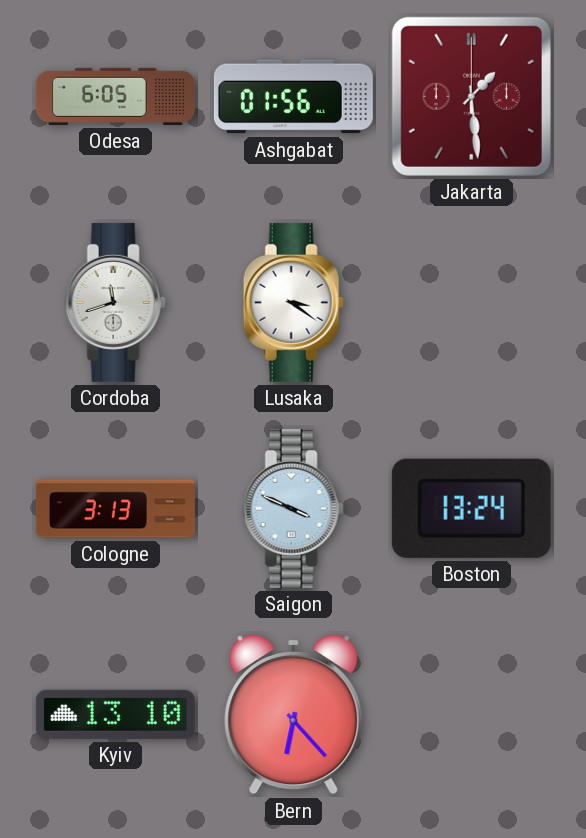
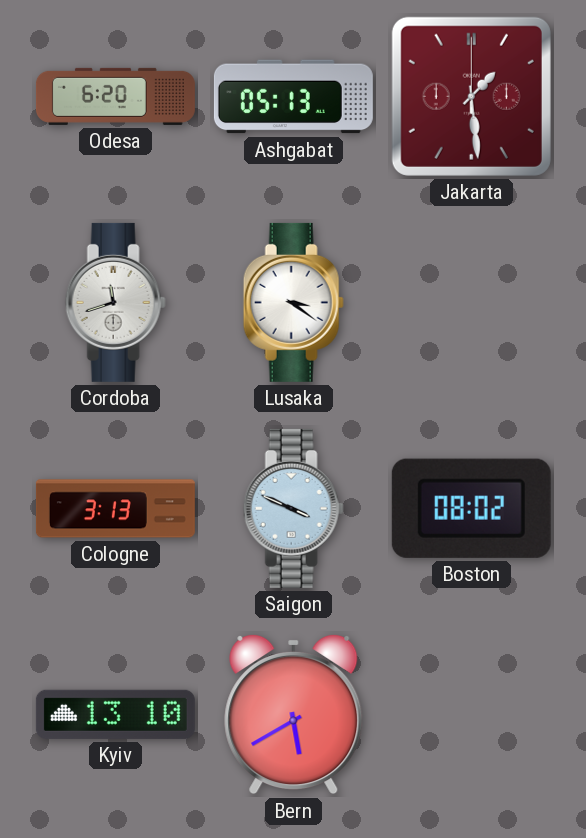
Odesa: 6:05 -> 6:20
Ashgabat: 01:56 -> 05:13
Boston: 13:24 -> 08:02
Bern: 6:23 -> 5:40
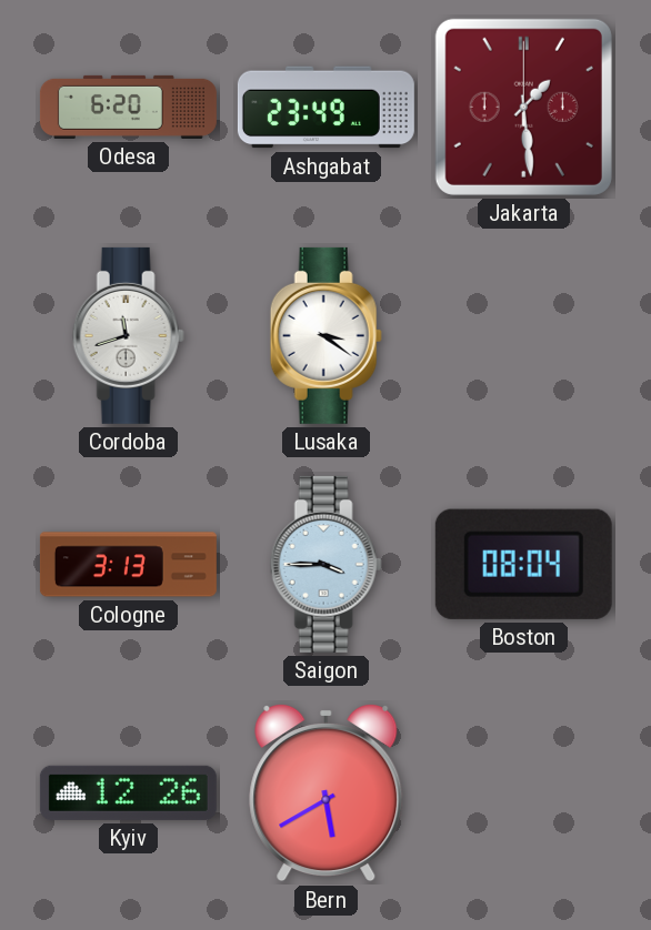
Ashgabat: 05:13 -> 23:49
Saigon: 3:49 -> 3:45
Boston: 08:02 -> 08:04
Kyiv: 13:10 -> 12:26
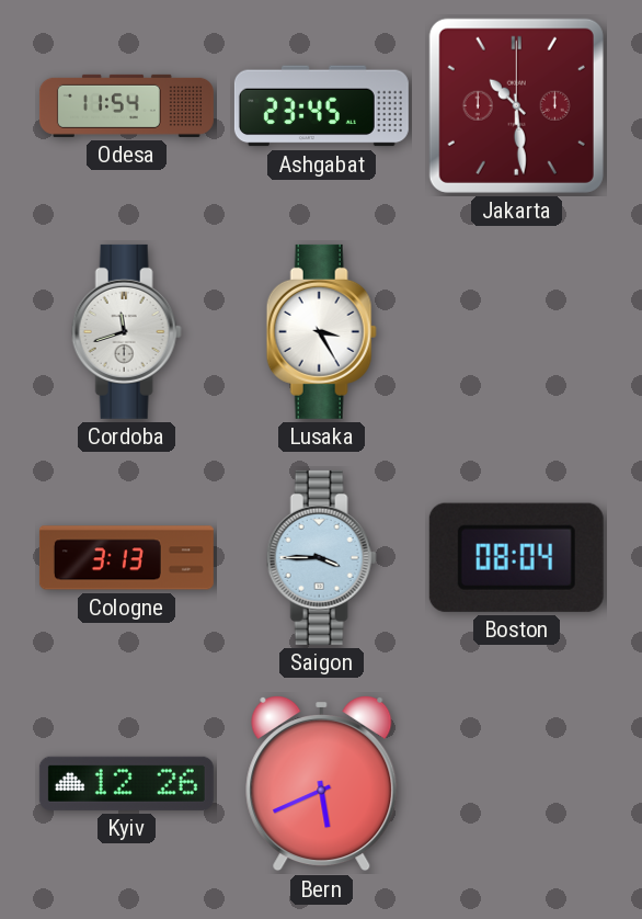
Odesa: 6:20 -> 11:54
Ashgabat: 23:49 -> 23:45
Jakarta: 1:29 -> 10:29
Lusaka: 3:21 -> 3:25
Bern: 5:40 -> 5:41
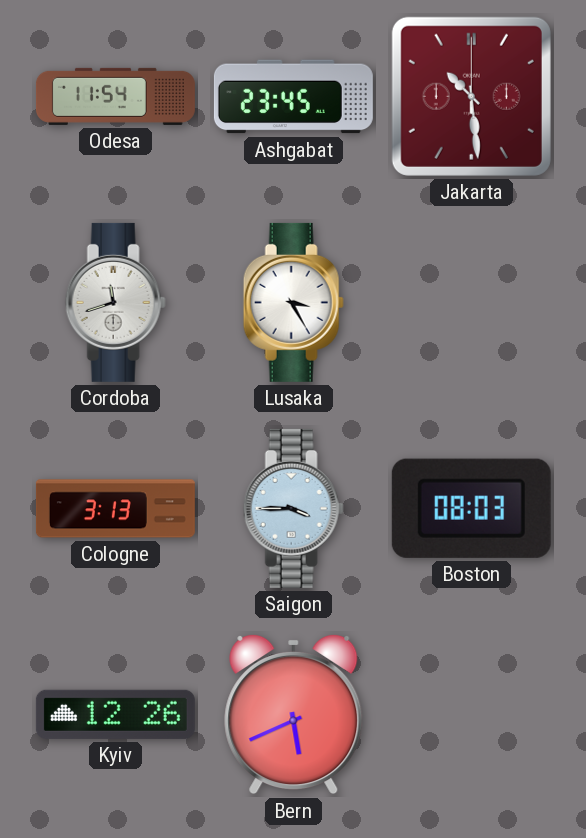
Boston: 08:04 -> 08:03
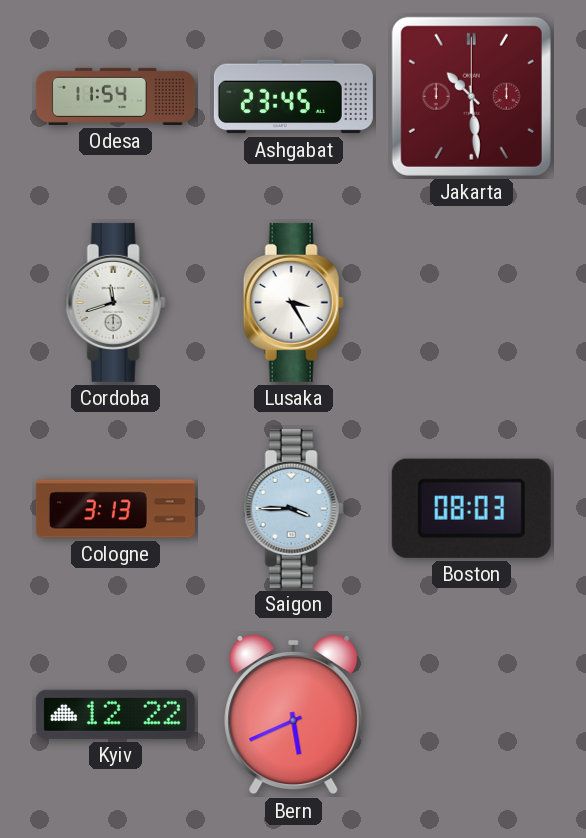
Kyiv: 12:26 -> 12:22
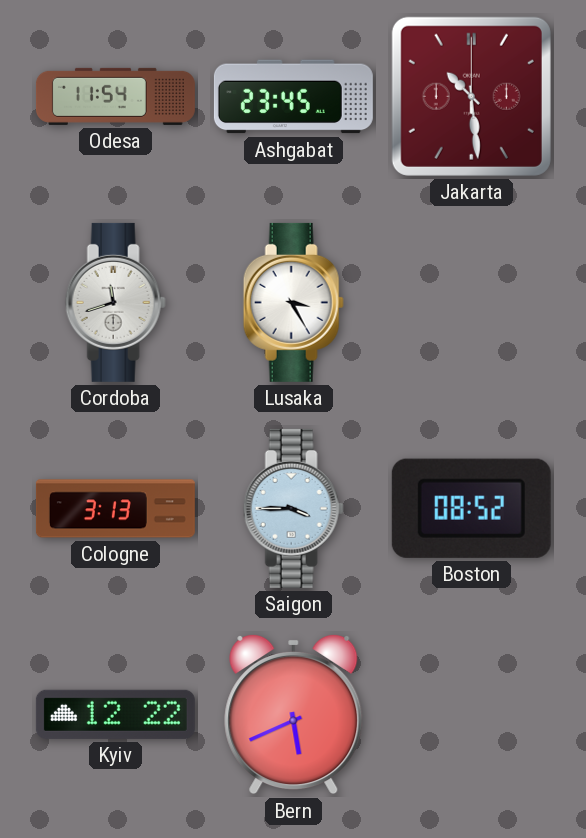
Boston: 08:03 -> 08:52
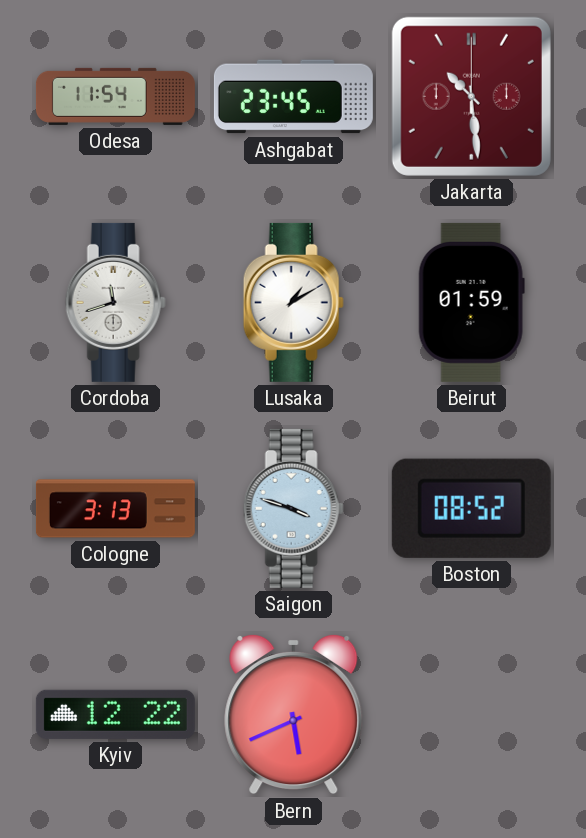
Lusaka: 3:25 -> 1:10
Beirut: none -> 01:59
Saigon: 3:45 -> 3:48
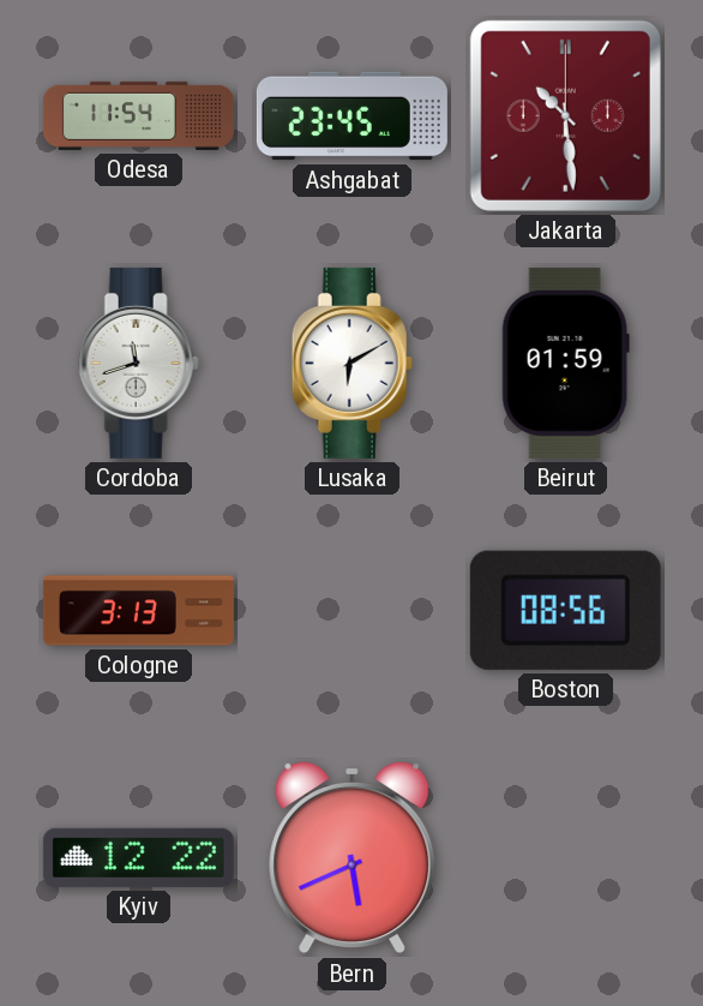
Lusaka: 1:10 -> 6:10
Saigon: 3:48 -> none
Boston: 08:52 -> 08:56
